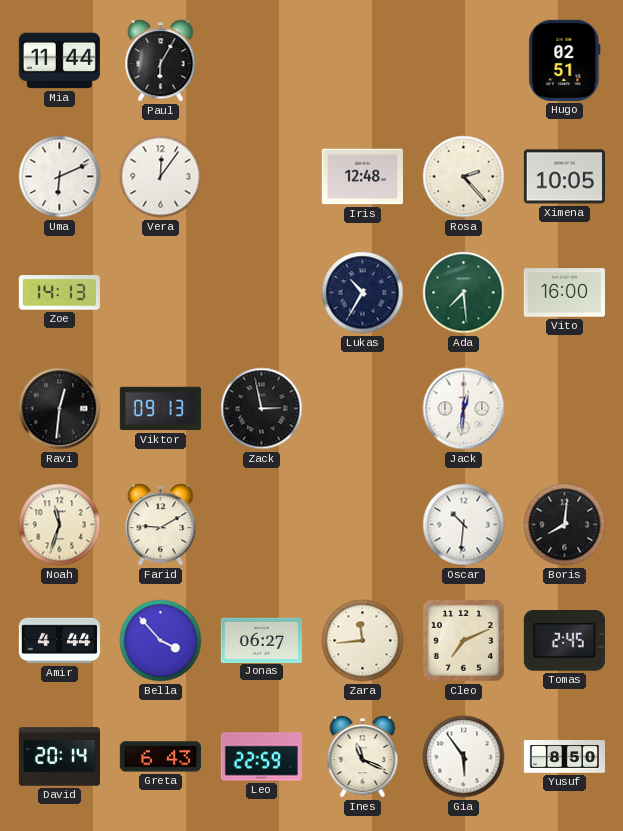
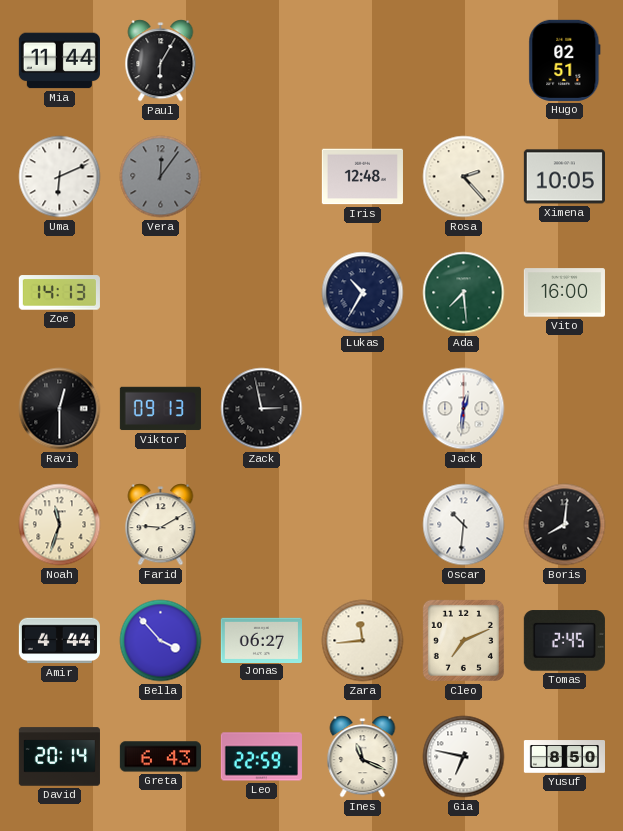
Vera dial: white -> grey
Ravi: 12:31 -> 12:30
Gia: 5:54 -> 6:47
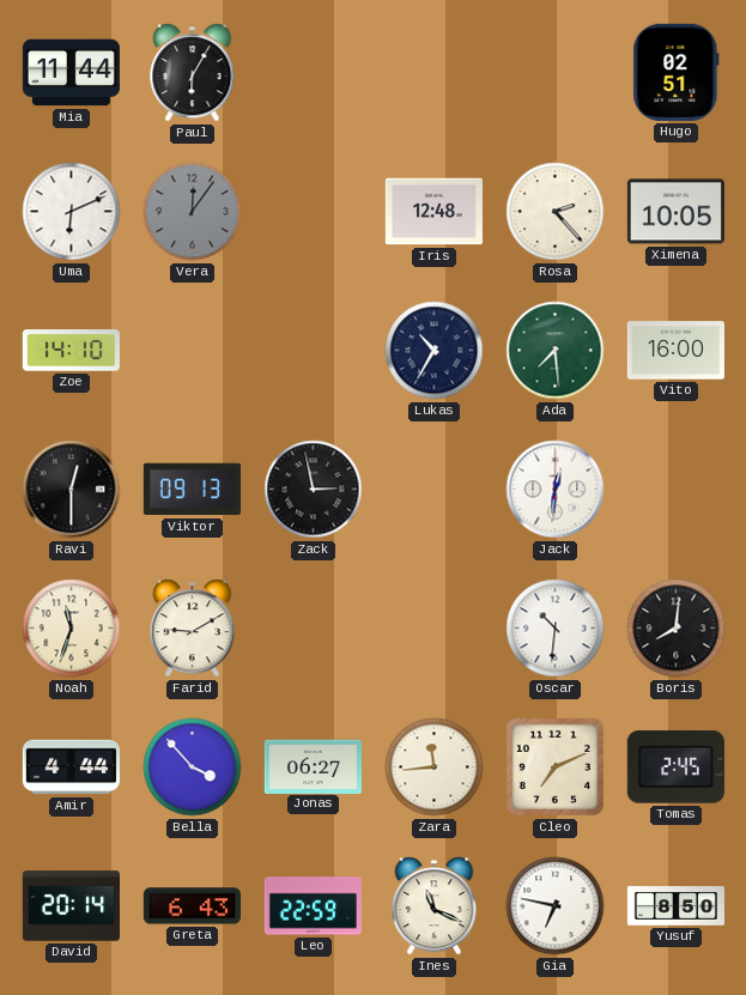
Zoe: 14:13 -> 14:10
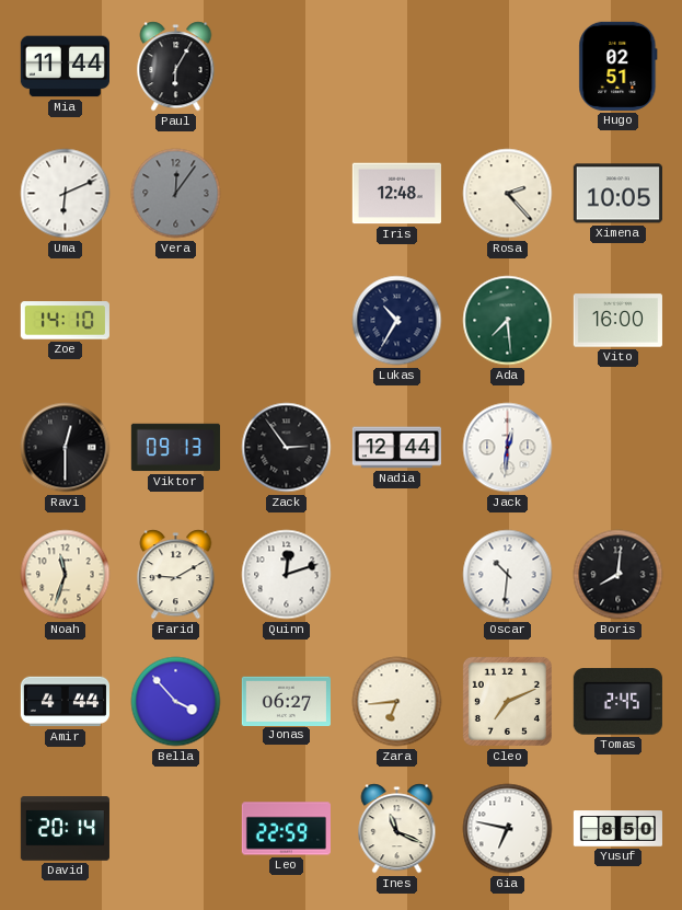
Zack: 2:58 -> 2:54
Nadia: none -> 12:44
Quinn: none -> 12:12
Zara: 11:44 -> 6:44
Greta: 6:43 -> none
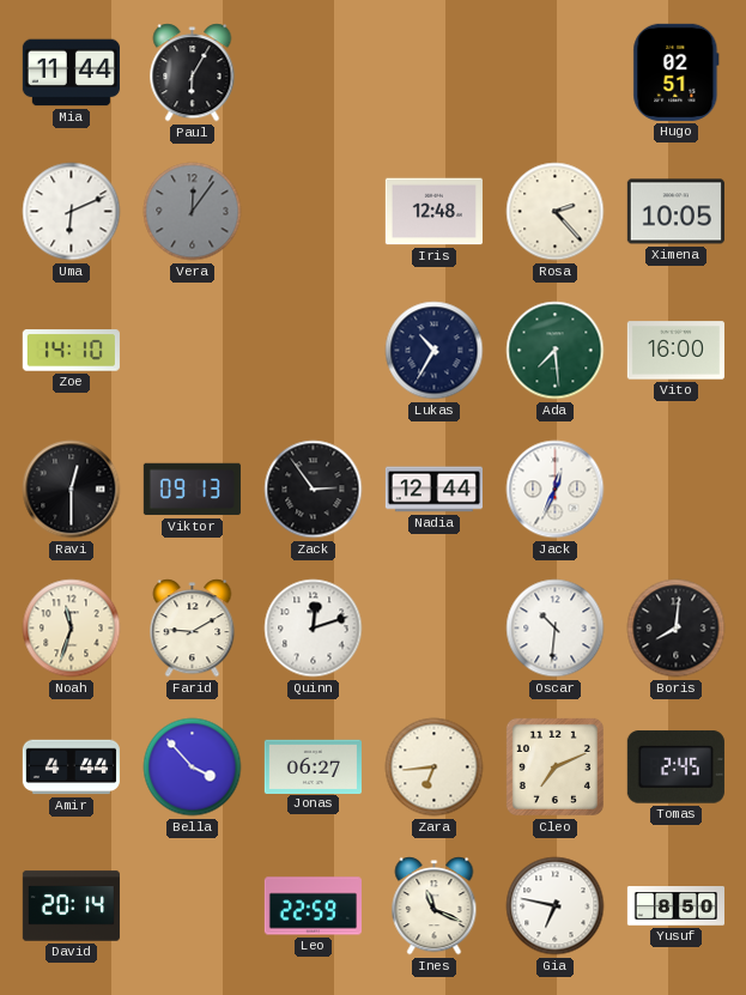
Jack: 12:31 -> 12:34
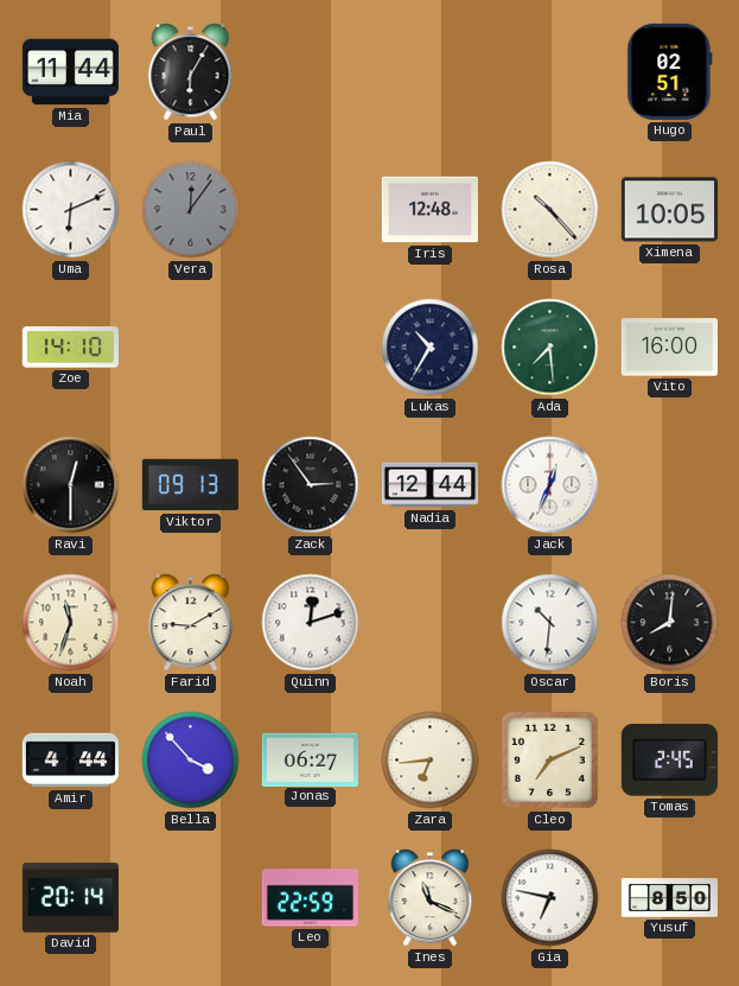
Rosa: 2:23 -> 10:23
